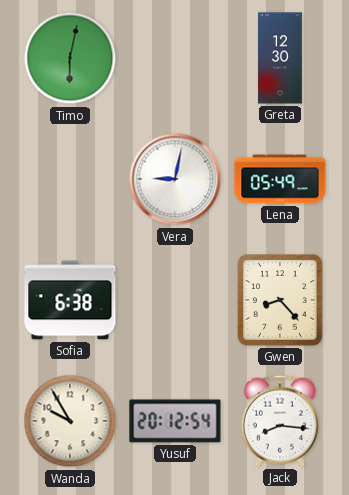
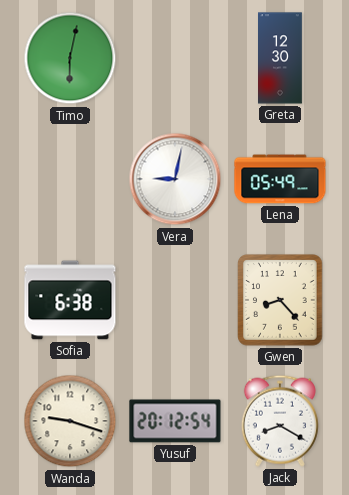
Wanda: 9:55 -> 9:18
Jack: 8:16 -> 8:20
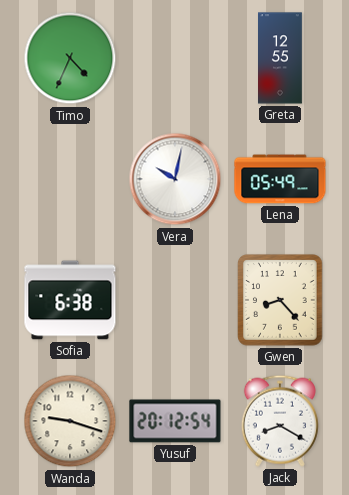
Timo: 6:02 -> 4:34
Greta: 12:30 -> 12:55
Vera: 9:02 -> 10:02
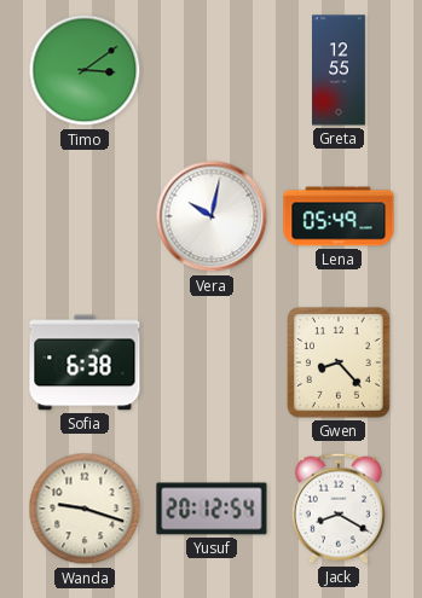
Timo: 4:34 -> 3:09
